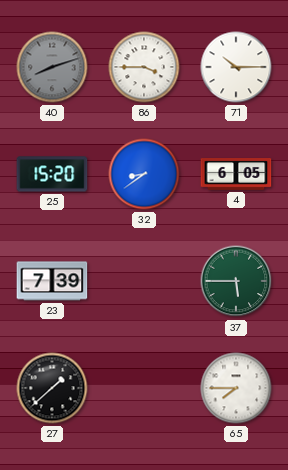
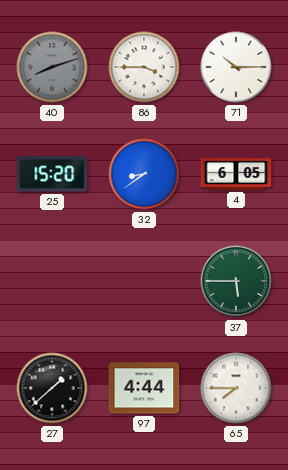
23: 7:39 -> none
97: none -> 4:44
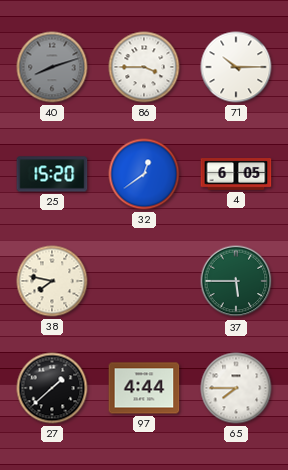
32: 8:39 -> 12:39
38: none -> 7:47
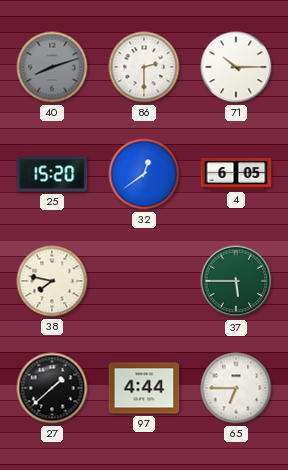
86: 3:45 -> 2:30
65: 7:45 -> 6:45
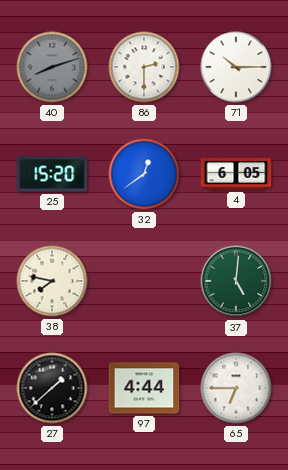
37: 5:45 -> 5:01
